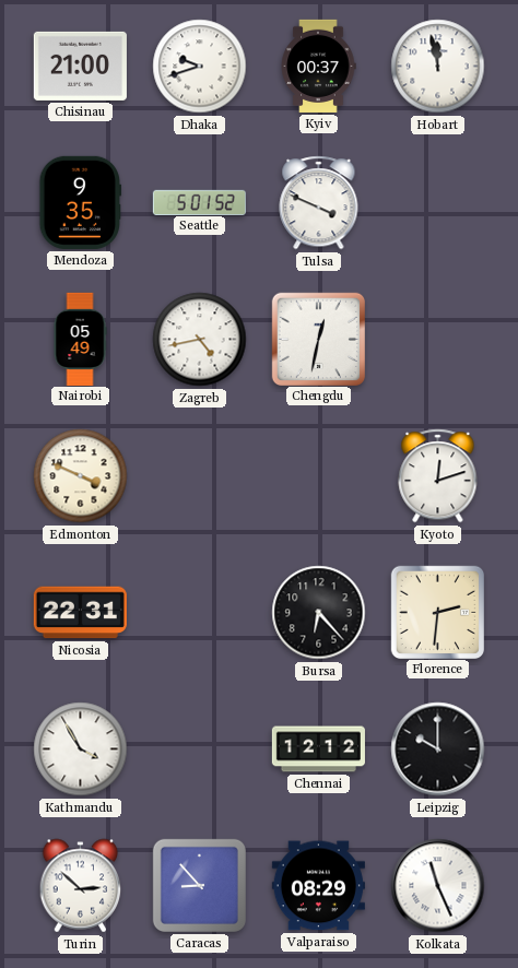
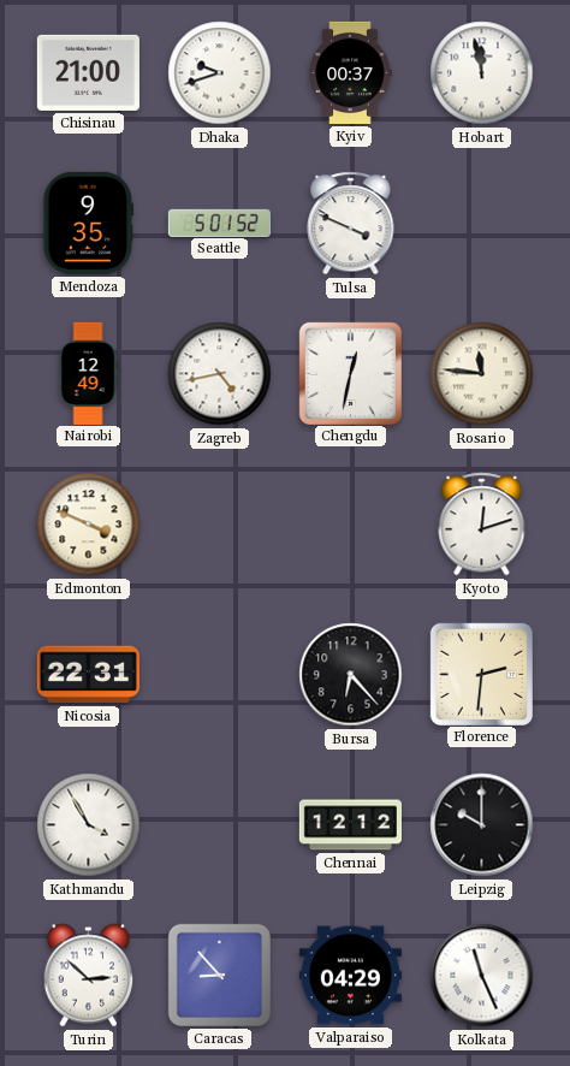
Nairobi: 05:49 -> 12:49
Rosario: none -> 11:46
Valparaiso: 08:29 -> 04:29
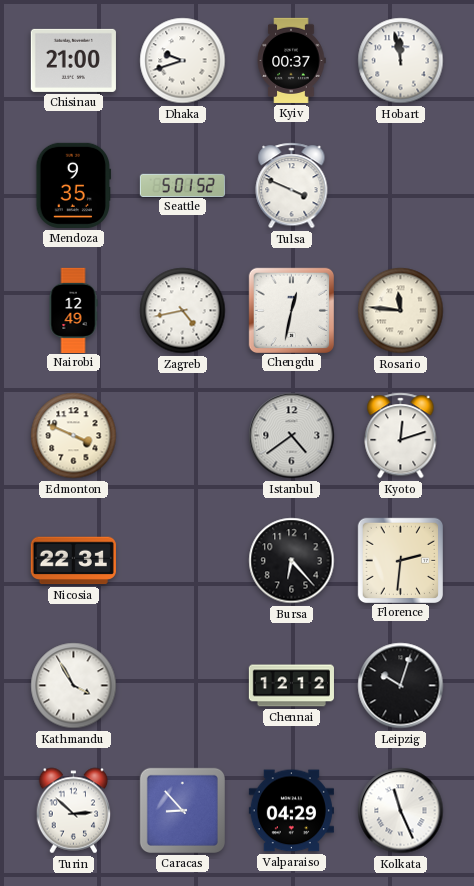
Istanbul: none -> 4:39
Leipzig: 10:00 -> 10:03
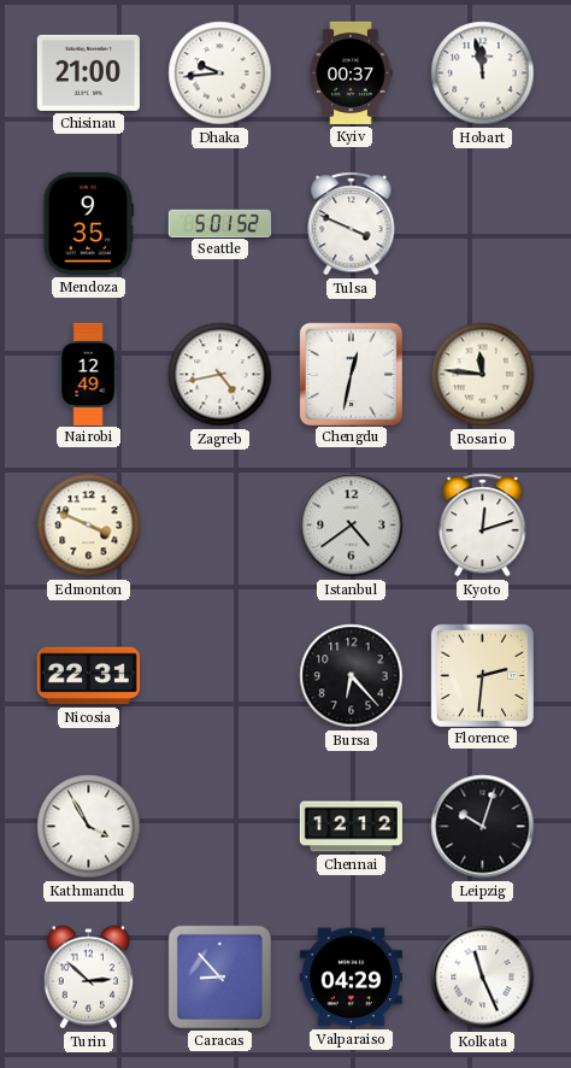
Dhaka: 9:42 -> 9:44
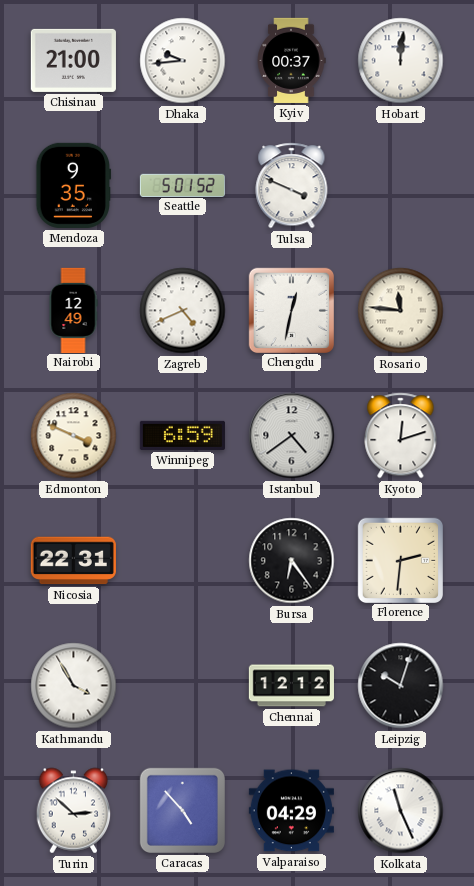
Hobart: 11:58 -> 12:01
Zagreb: 4:43 -> 4:41
Winnipeg: none -> 6:59
Bursa: 6:23 -> 6:24
Caracas: 8:53 -> 4:53
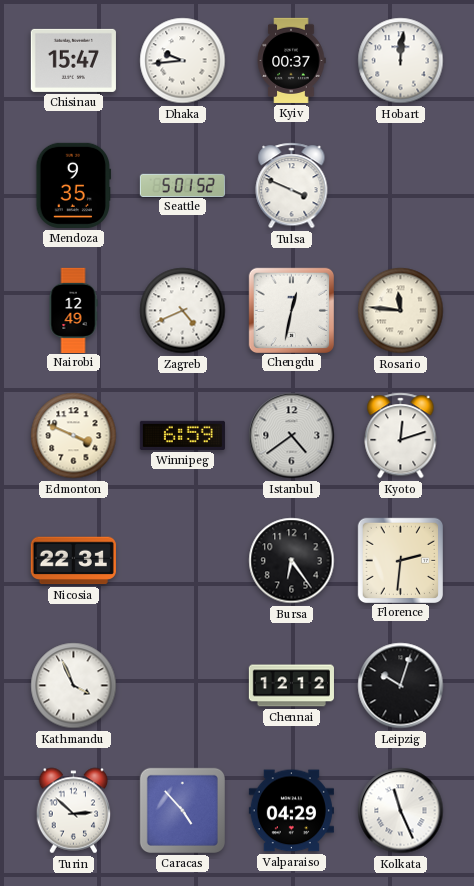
Chisinau: 21:00 -> 15:47
Kathmandu: 3:55 -> 3:56
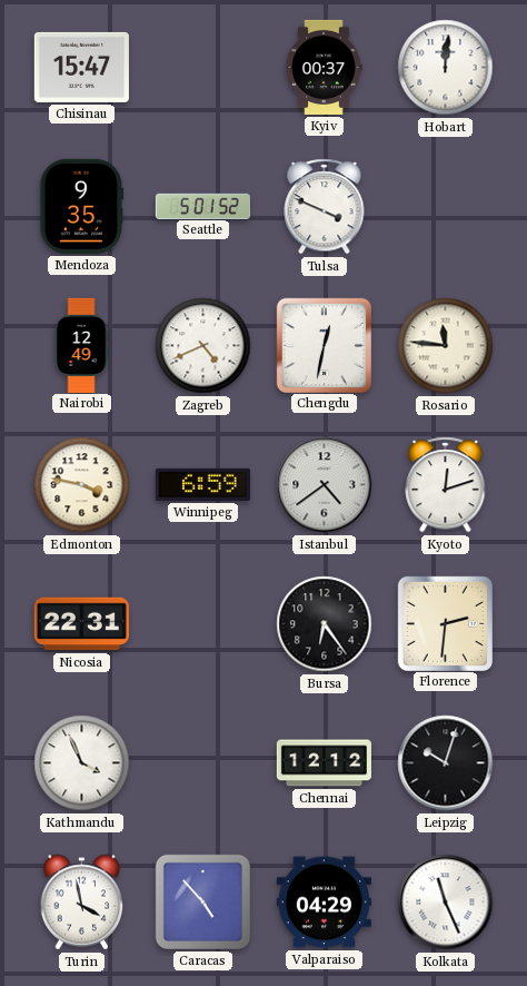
Dhaka: 9:44 -> none
Edmonton: 3:49 -> 3:47
Turin: 2:52 -> 3:58
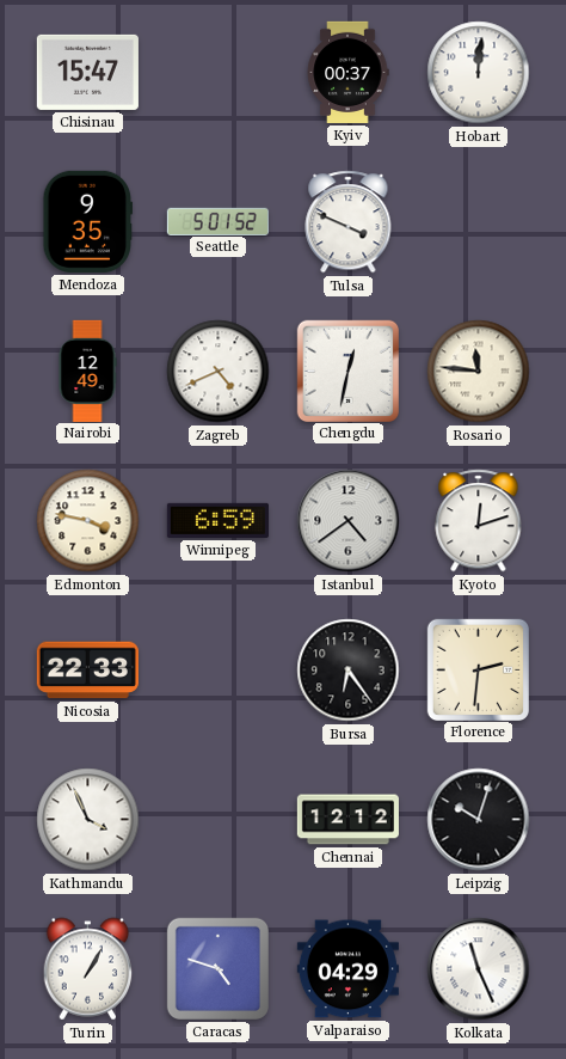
Nicosia: 22:31 -> 22:33
Turin: 3:58 -> 1:05
Caracas: 4:53 -> 4:48
